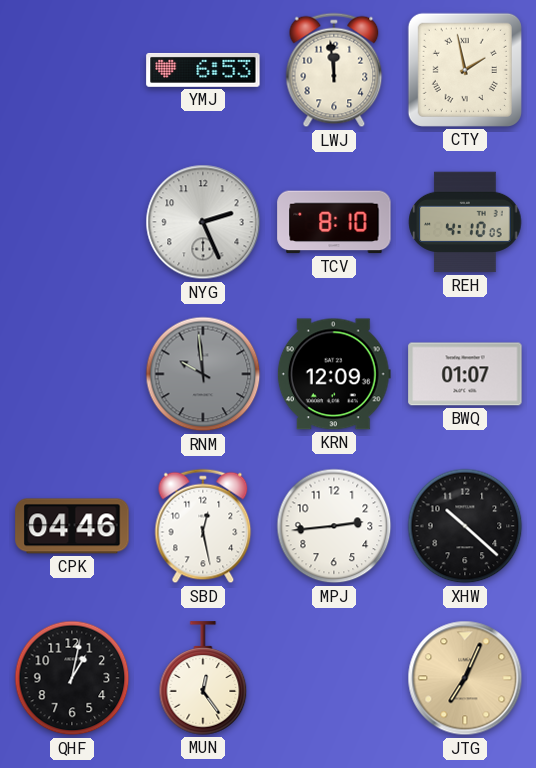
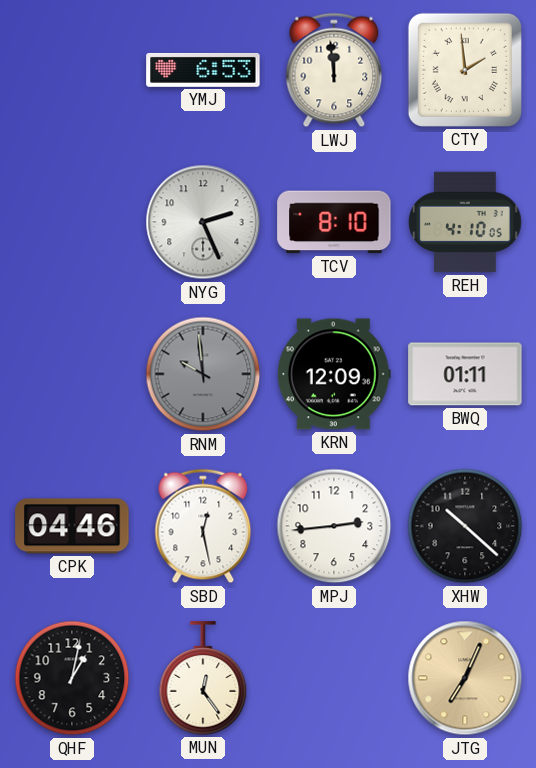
CTY: 1:58 -> 1:59
BWQ: 01:07 -> 01:11
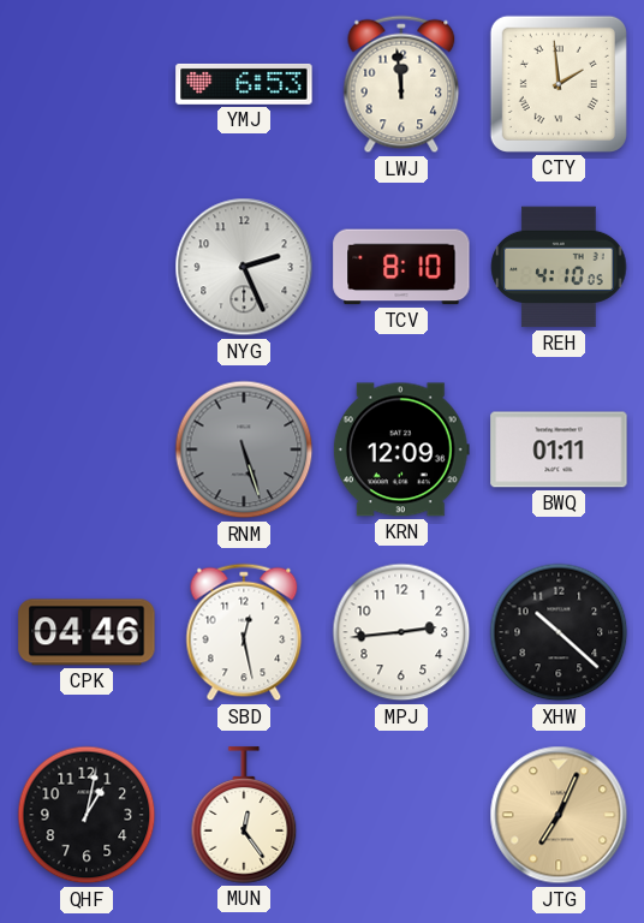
RNM: 9:59 -> 5:27
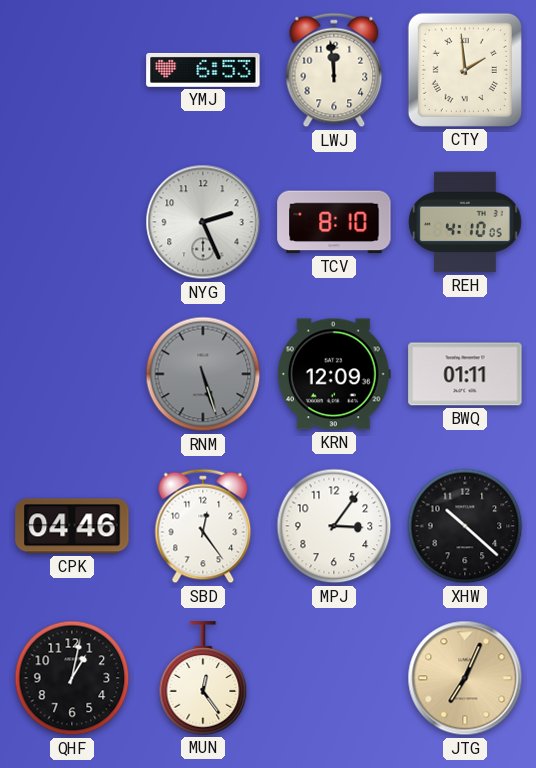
SBD: 12:28 -> 12:24
MPJ: 2:44 -> 3:06
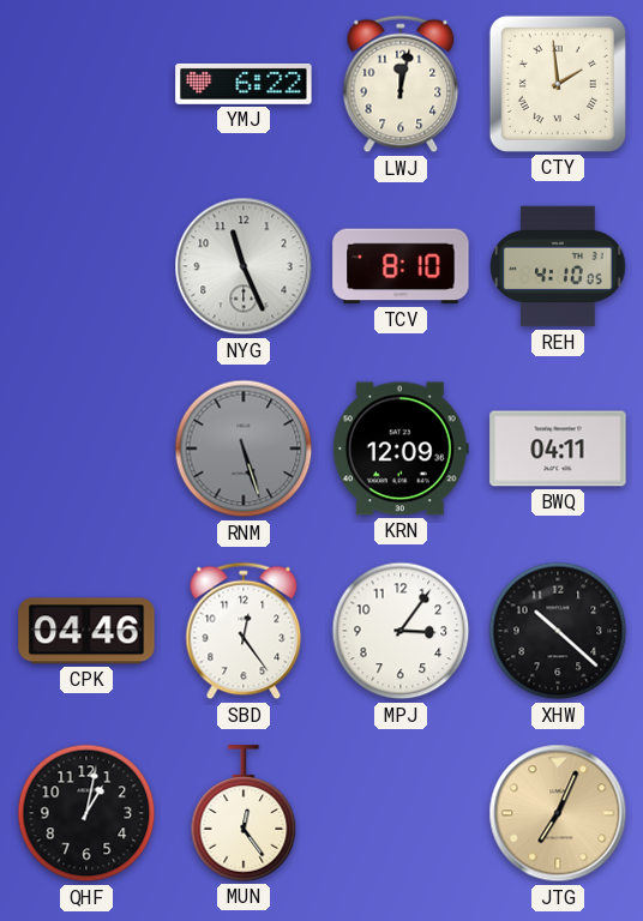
YMJ: 6:53 -> 6:22
LWJ: 11:59 -> 12:02
NYG: 2:26 -> 11:26
BWQ: 01:11 -> 04:11
